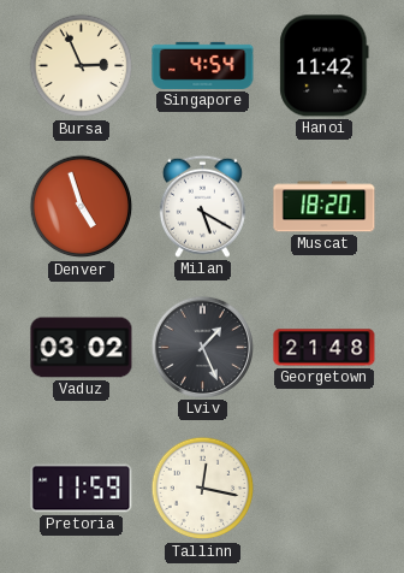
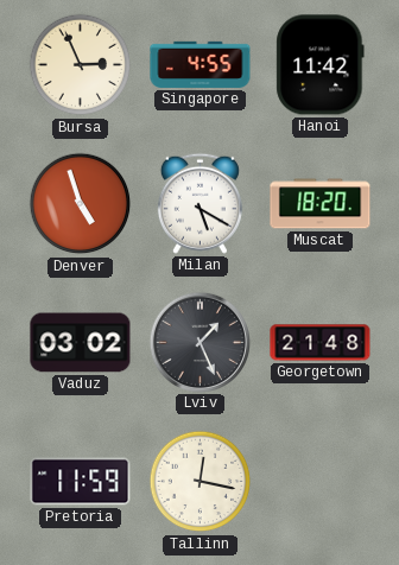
Singapore: 4:54 -> 4:55
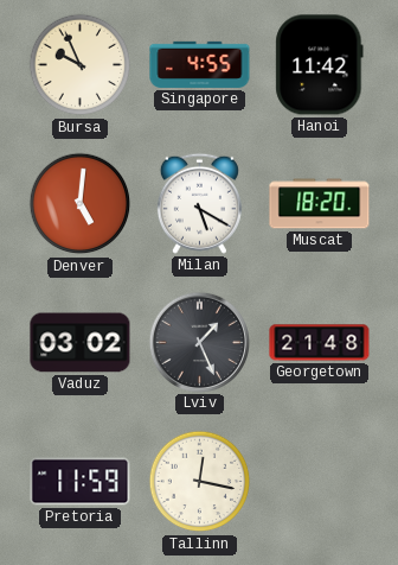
Bursa: 2:56 -> 9:56
Denver: 4:57 -> 5:01
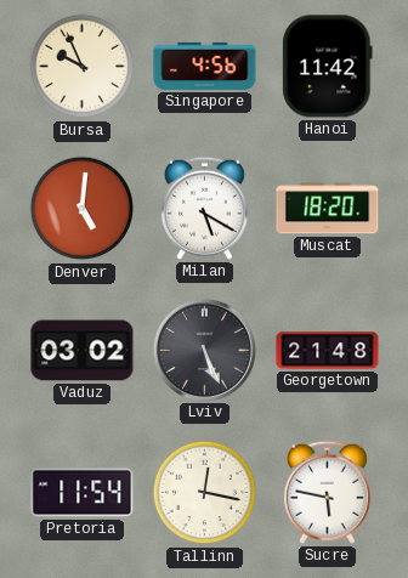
Singapore: 4:55 -> 4:56
Lviv: 1:26 -> 5:26
Pretoria: 11:59 -> 11:54
Sucre: none -> 5:47
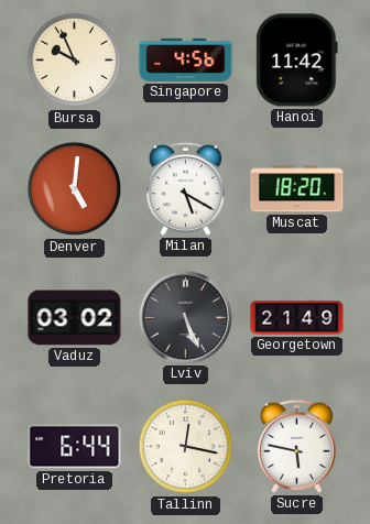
Georgetown: 21:48 -> 21:49
Pretoria: 11:54 -> 6:44
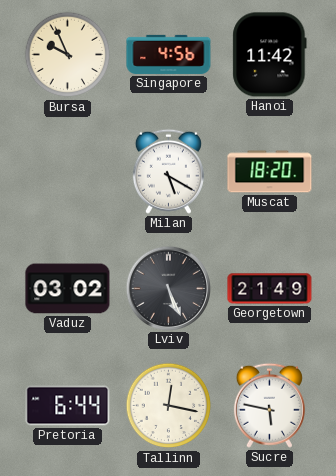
Denver: 5:01 -> none
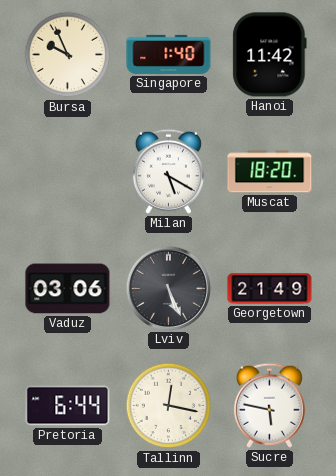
Singapore: 4:56 -> 1:40
Vaduz: 03:02 -> 03:06
